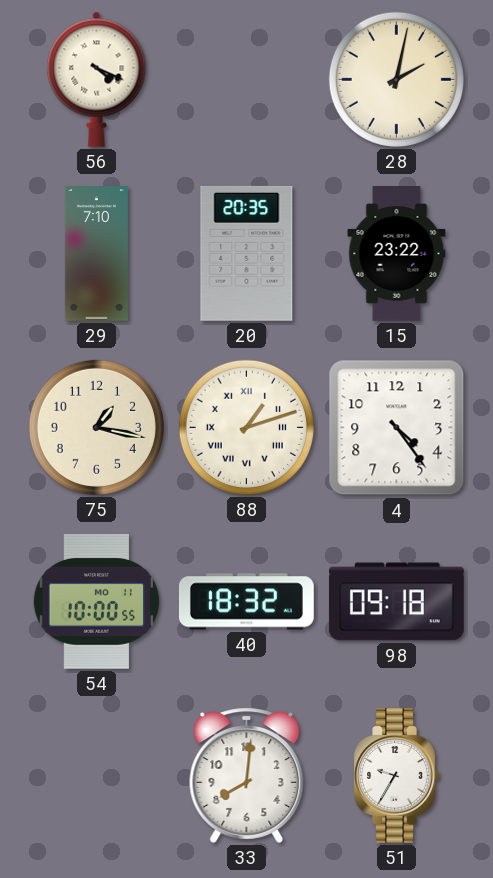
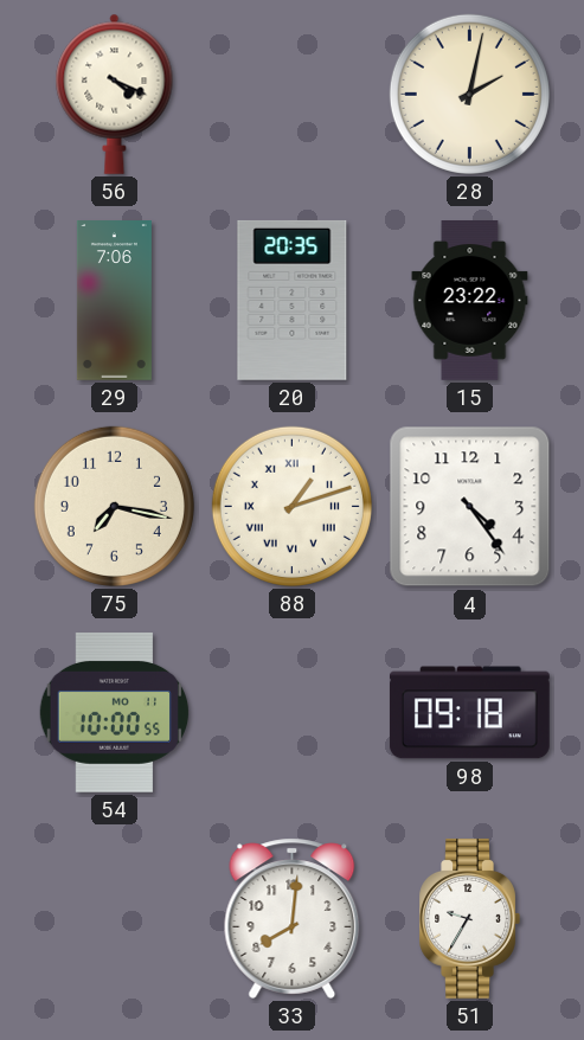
29: 7:10 -> 7:06
75: 1:17 -> 7:17
40: 18:32 -> none
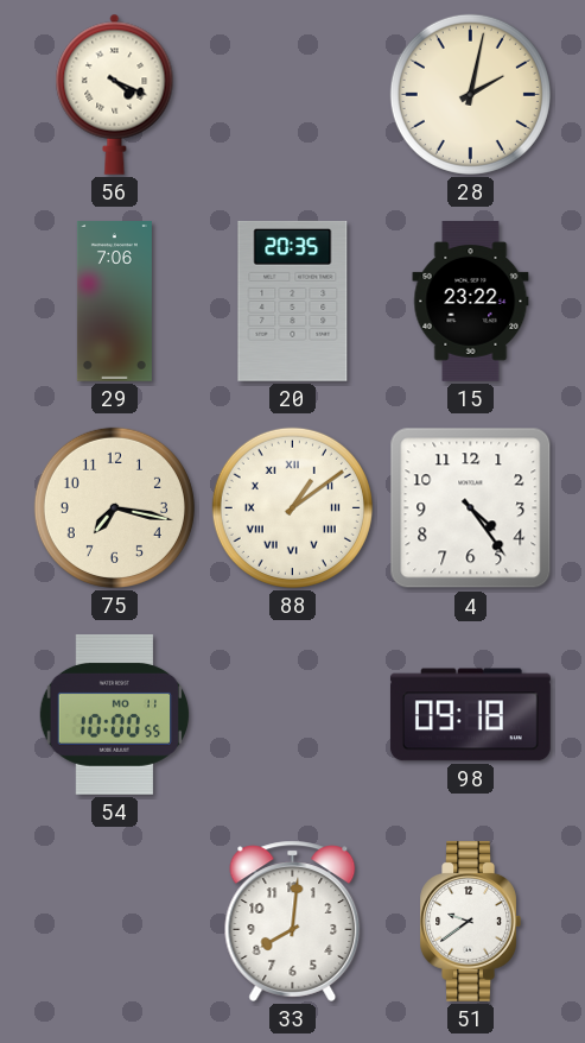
88: 1:12 -> 1:09
51: 9:35 -> 9:39
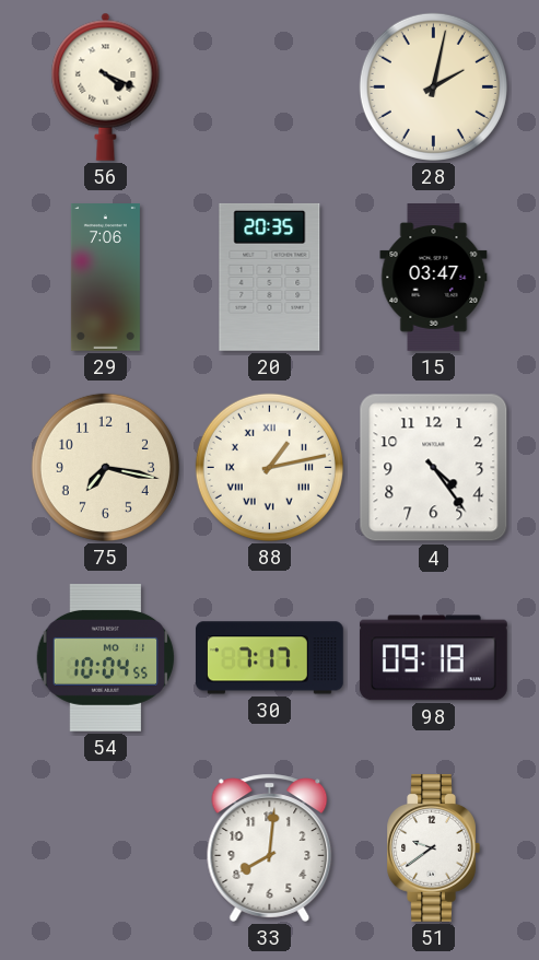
15: 23:22 -> 03:47
88: 1:09 -> 1:13
54: 10:00 -> 10:04
30: none -> 7:17
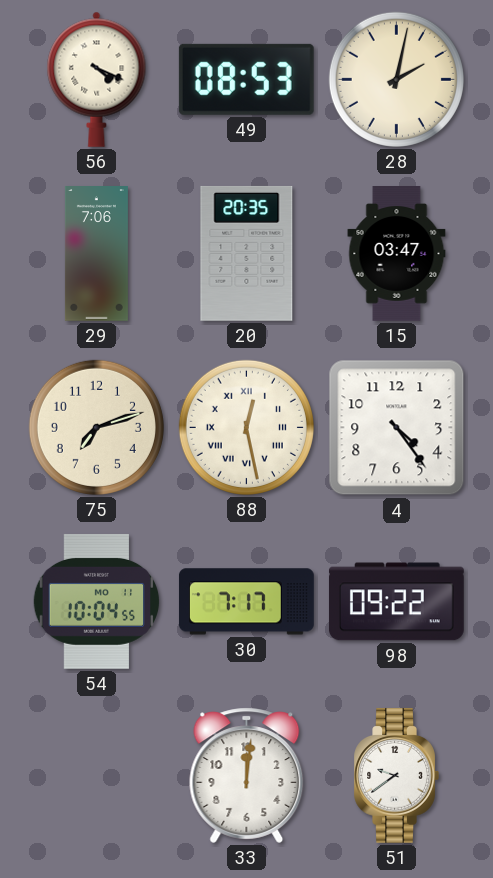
49: none -> 08:53
75: 7:17 -> 7:12
88: 1:13 -> 12:28
98: 09:18 -> 09:22
33: 8:01 -> 12:01
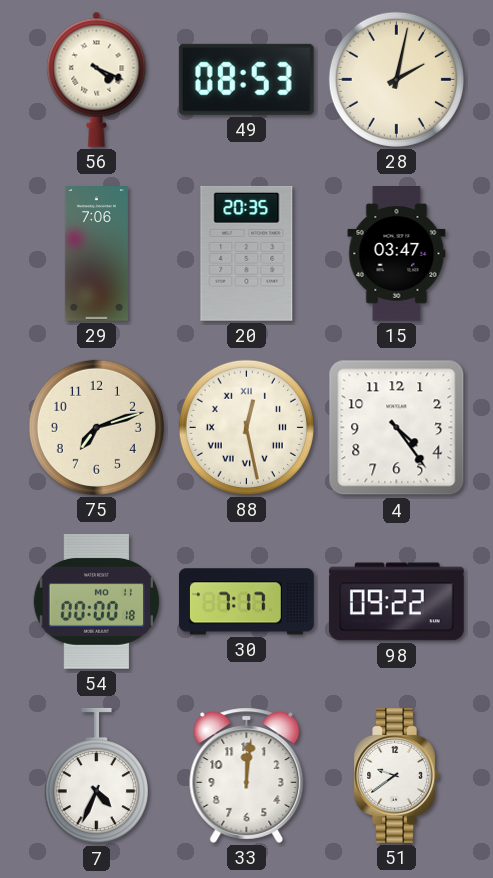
54: 10:04 -> 00:00
7: none -> 4:34
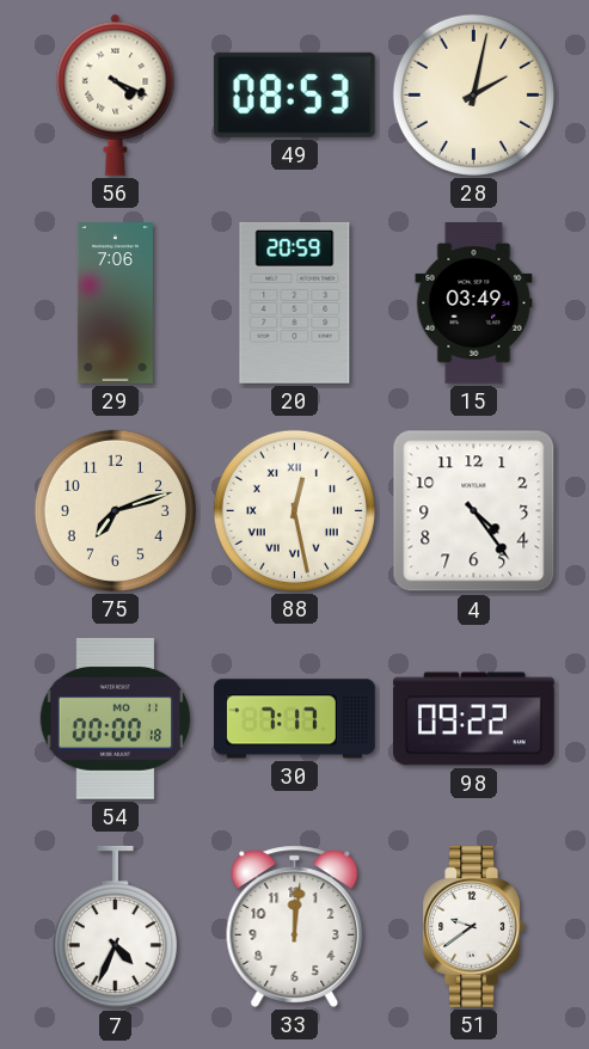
20: 20:35 -> 20:59
15: 03:47 -> 03:49
